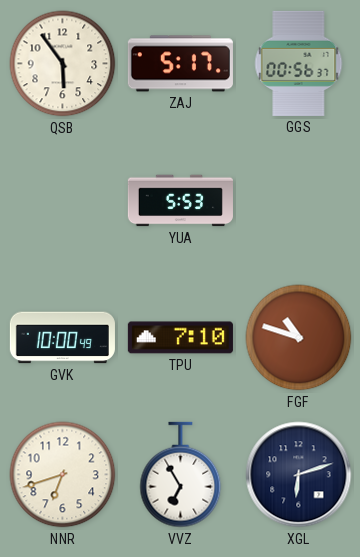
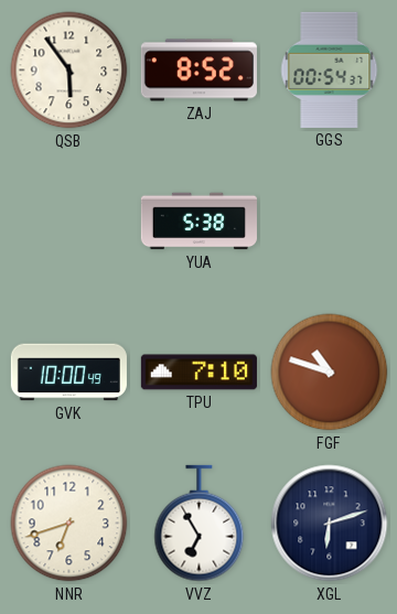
ZAJ: 5:17 -> 8:52
GGS: 00:56 -> 00:54
YUA: 5:53 -> 5:38
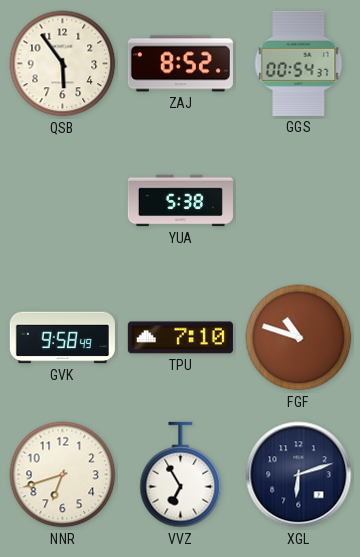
GVK: 10:00 -> 9:58
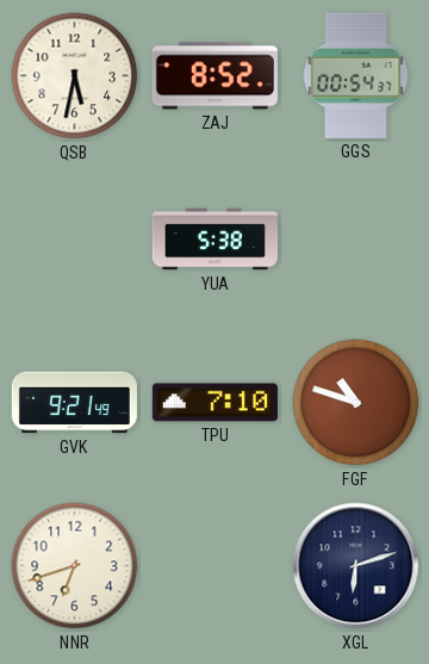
QSB: 5:54 -> 5:32
GVK: 9:58 -> 9:21
VVZ: 6:55 -> none
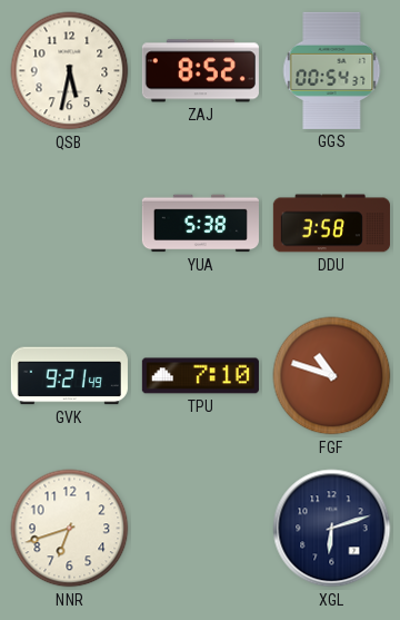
DDU: none -> 3:58
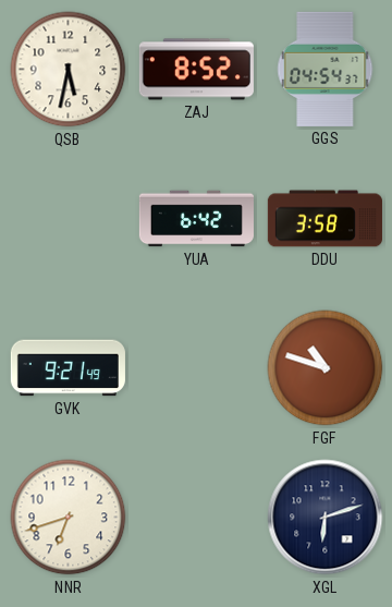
GGS: 00:54 -> 04:54
YUA: 5:38 -> 6:42
TPU: 7:10 -> none
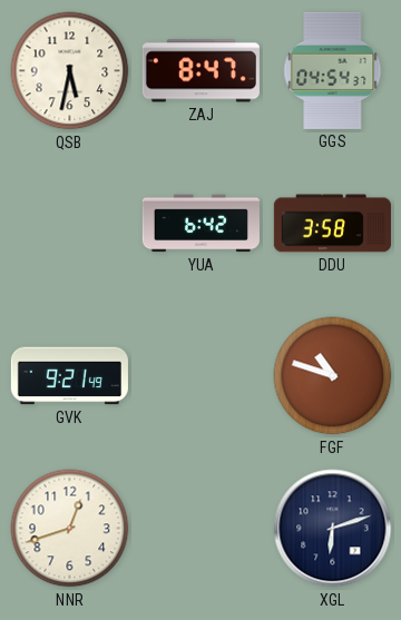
ZAJ: 8:52 -> 8:47
NNR: 6:42 -> 12:42
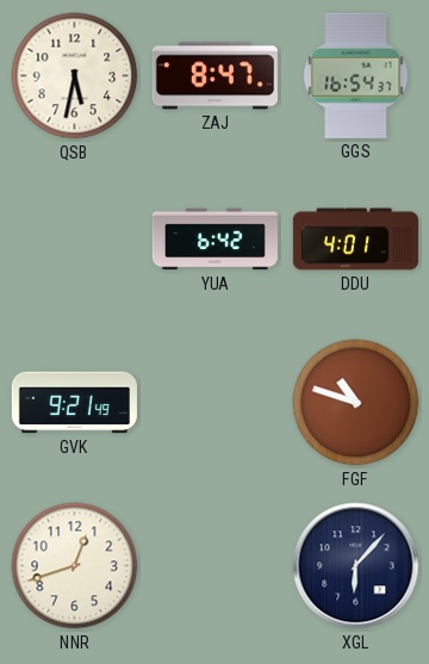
GGS: 04:54 -> 16:54
DDU: 3:58 -> 4:01
XGL: 6:12 -> 6:07
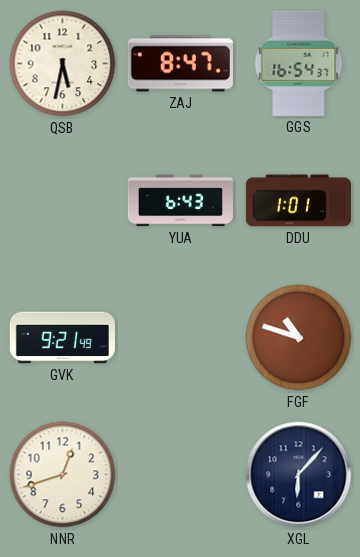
YUA: 6:42 -> 6:43
DDU: 4:01 -> 1:01
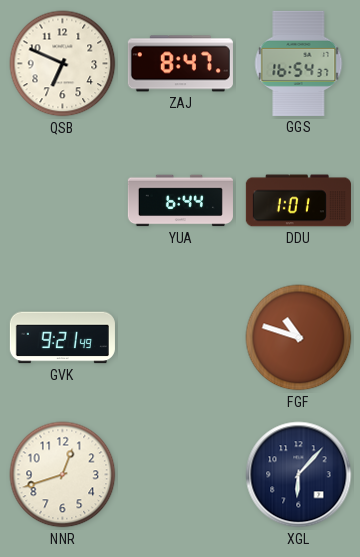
QSB: 5:32 -> 6:49
YUA: 6:43 -> 6:44
